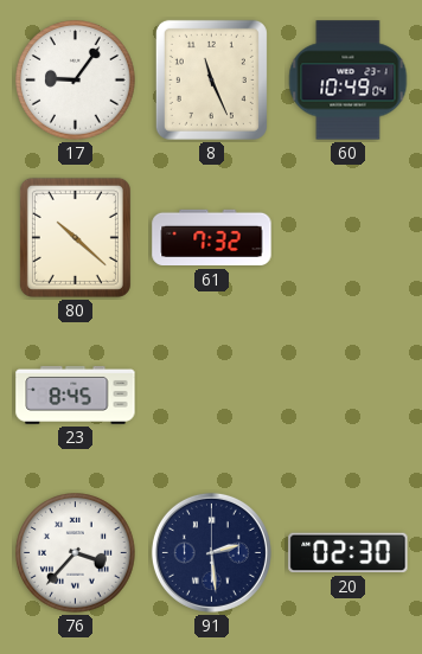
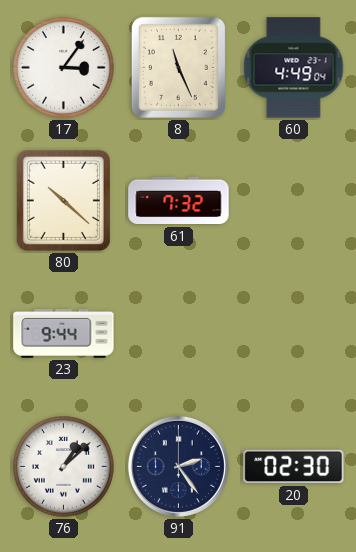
17: 9:06 -> 3:06
60: 10:49 -> 4:49
23: 8:45 -> 9:44
76: 3:37 -> 1:08
91: 2:29 -> 2:24
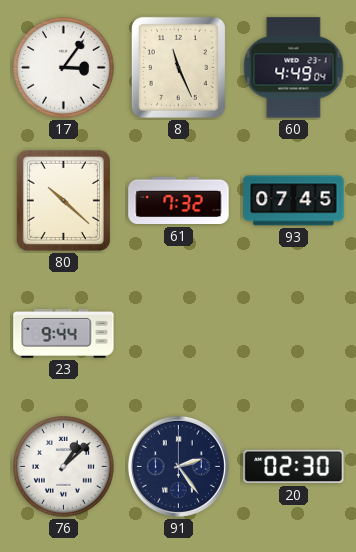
93: none -> 07:45
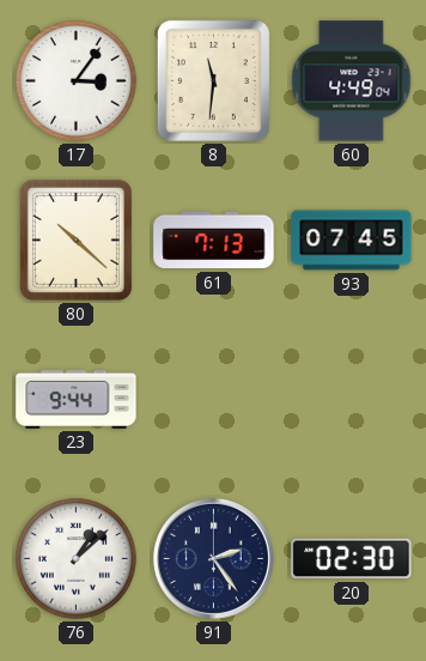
8: 11:26 -> 11:31
61: 7:32 -> 7:13
